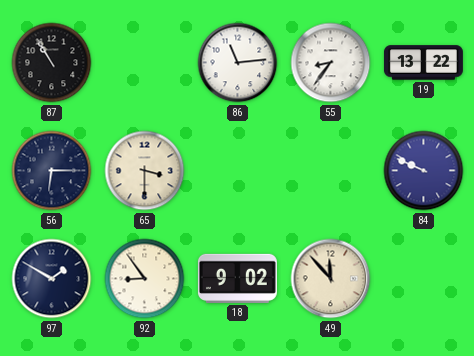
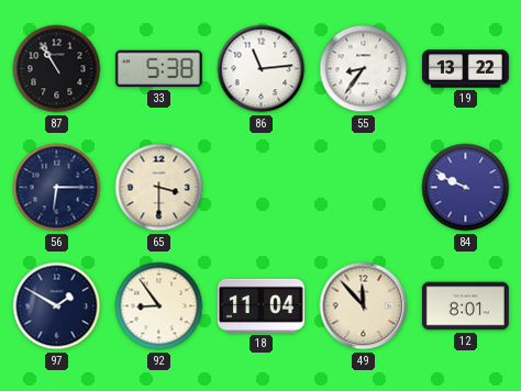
33: none -> 5:38
18: 9:02 -> 11:04
12: none -> 8:01
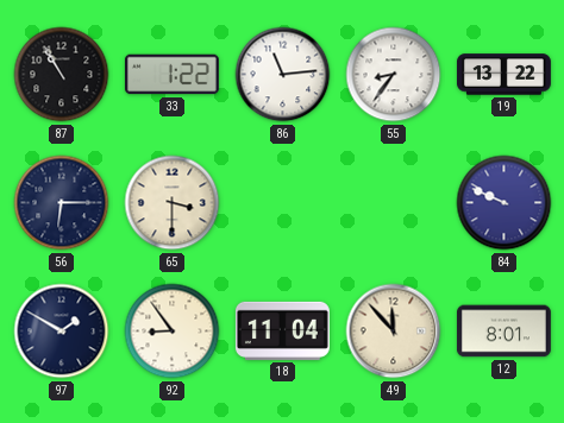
33: 5:38 -> 1:22
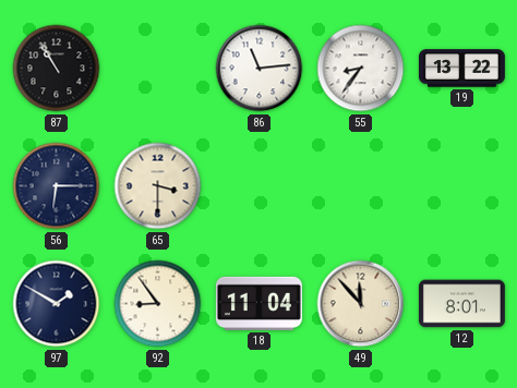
33: 1:22 -> none
84: 9:49 -> none
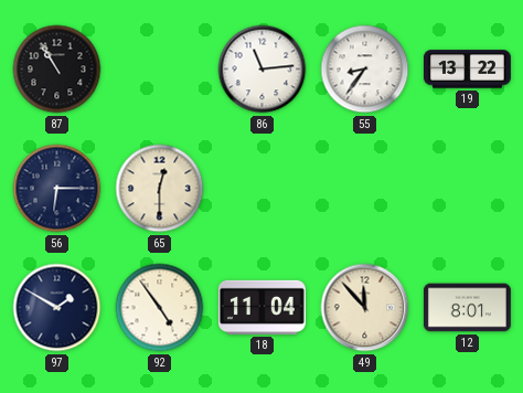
65: 3:30 -> 12:30
92: 8:54 -> 4:54
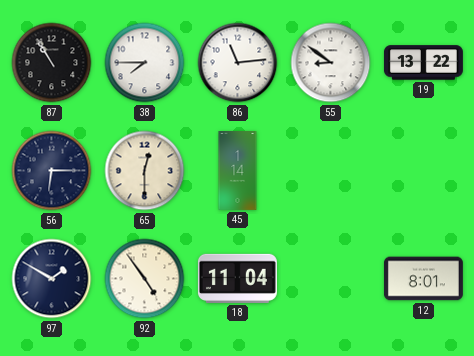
38: none -> 7:45
55: 8:36 -> 8:51
45: none -> 1:14
49: 11:53 -> none
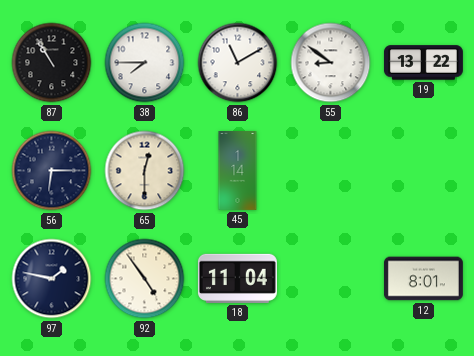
86: 11:14 -> 11:10
97: 1:50 -> 1:47
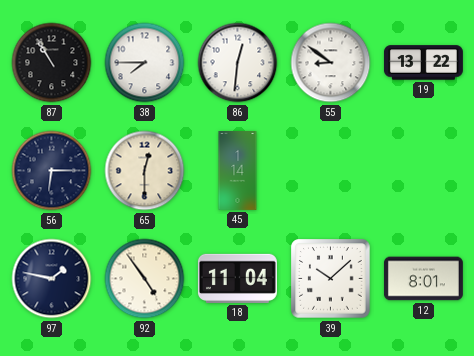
86: 11:10 -> 12:31
39: none -> 10:08
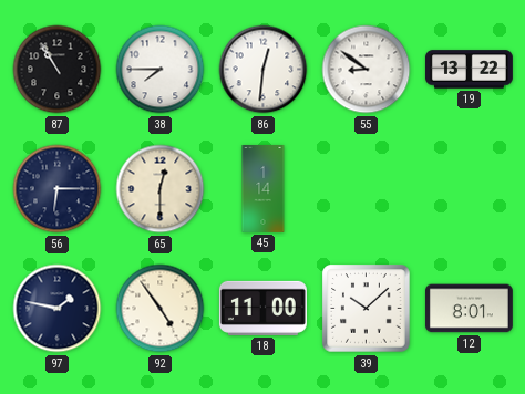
18: 11:04 -> 11:00
